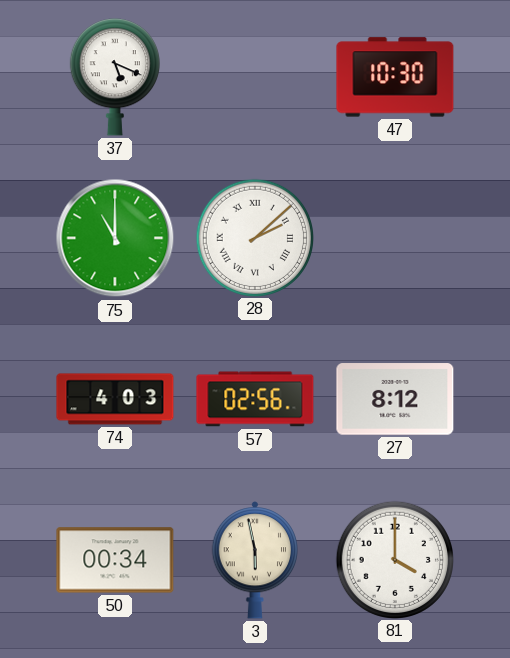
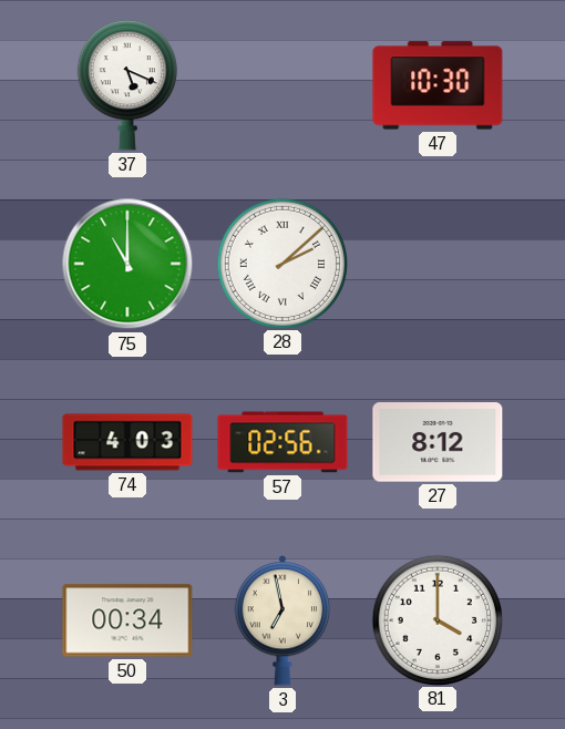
3: 5:58 -> 6:58
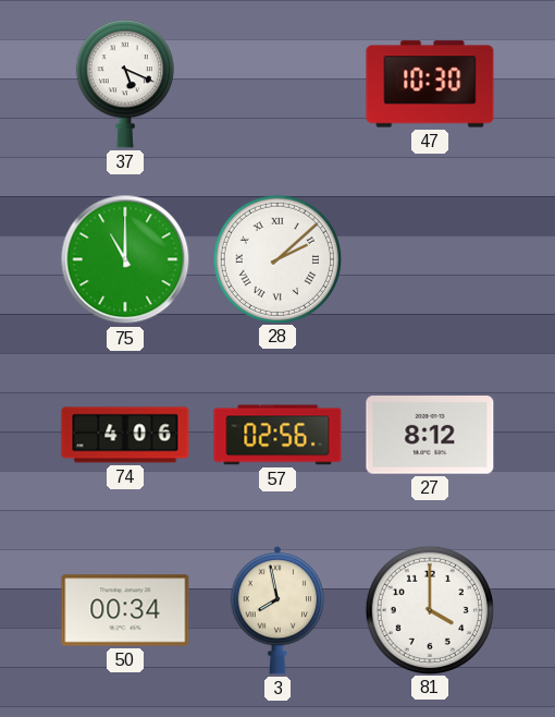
74: 4:03 -> 4:06
3: 6:58 -> 7:58
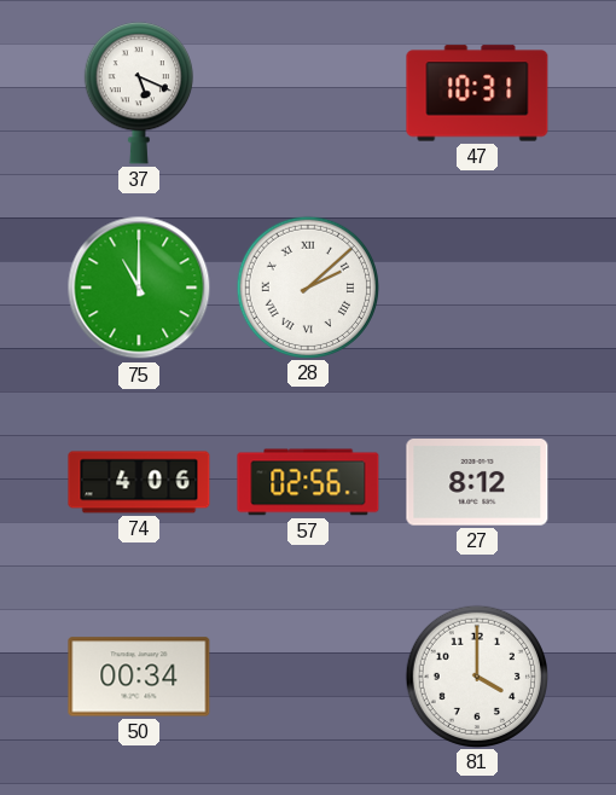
47: 10:30 -> 10:31
3: 7:58 -> none
